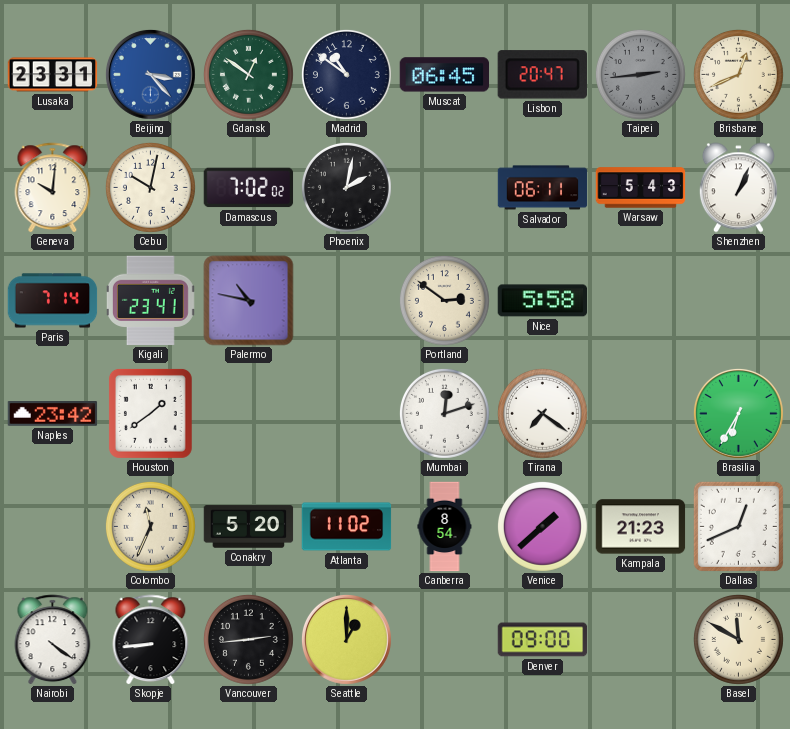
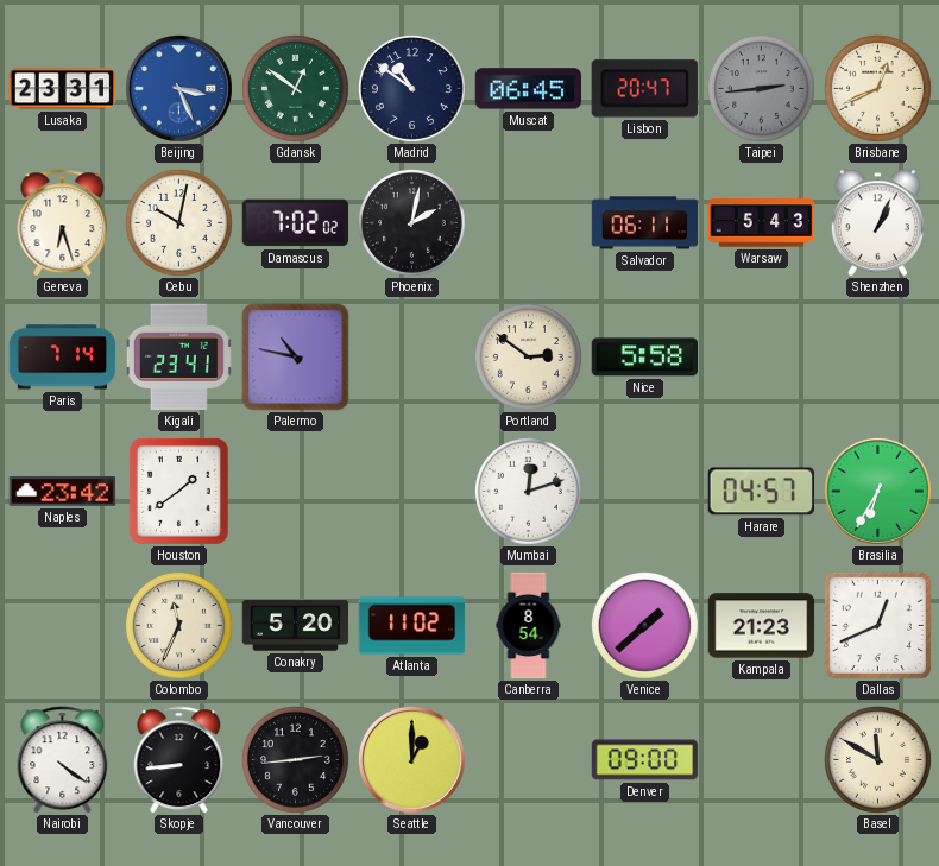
Beijing: 3:23 -> 3:26
Geneva: 10:01 -> 6:27
Tirana: 7:21 -> none
Harare: none -> 04:57
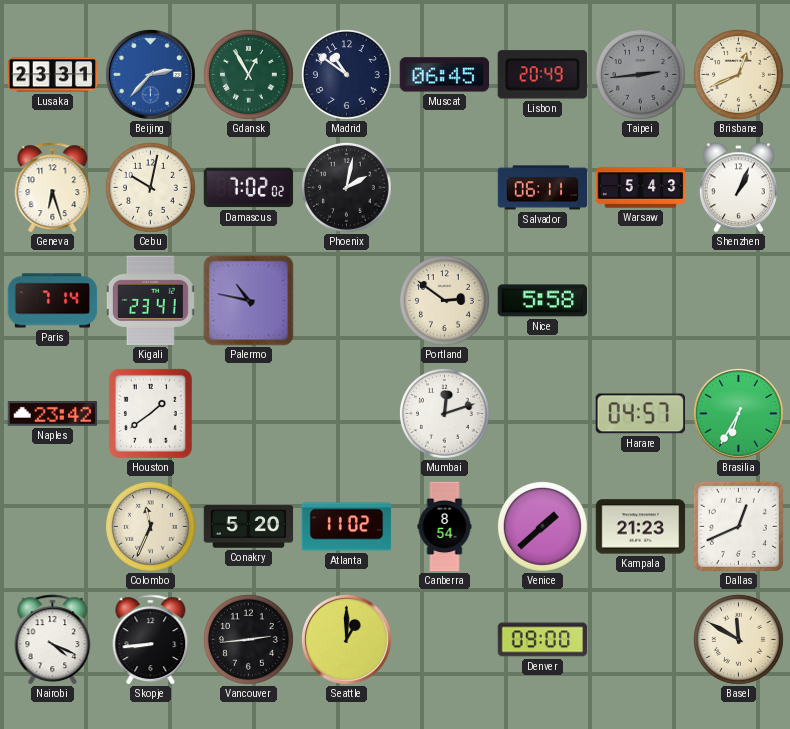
Beijing: 3:26 -> 2:37
Gdansk: 12:51 -> 12:55
Lisbon: 20:47 -> 20:49
Nairobi: 4:21 -> 4:19
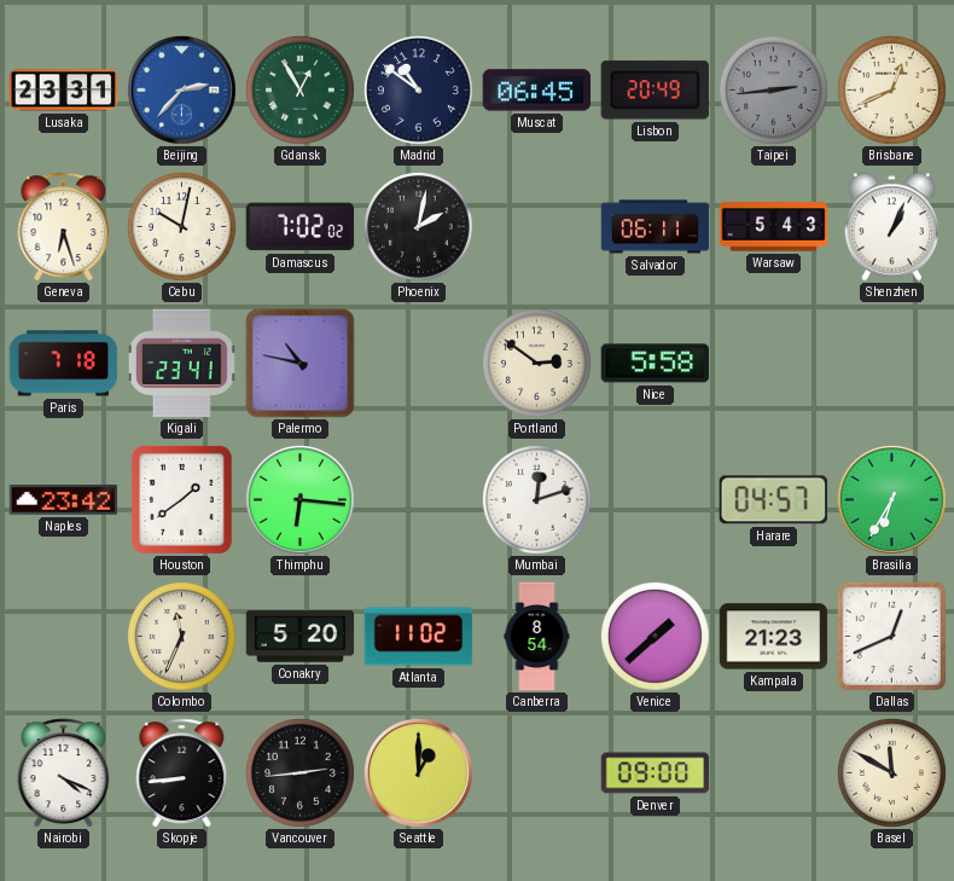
Paris: 7:14 -> 7:18
Thimphu: none -> 6:16
